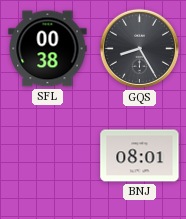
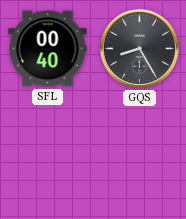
SFL: 00:38 -> 00:40
BNJ: 08:01 -> none
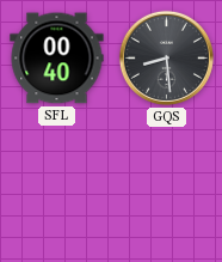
GQS: 8:25 -> 8:29
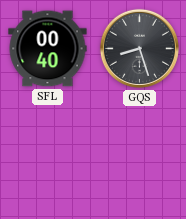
GQS: 8:29 -> 8:27
